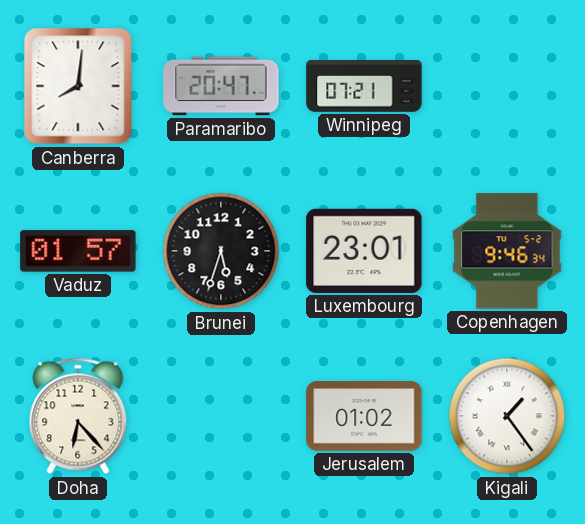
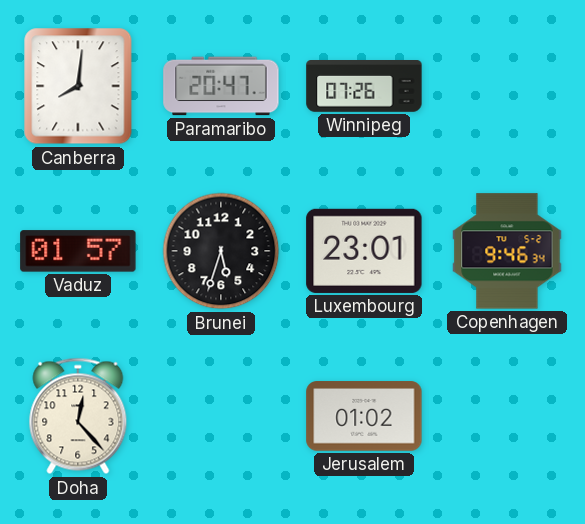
Winnipeg: 07:21 -> 07:26
Doha: 6:23 -> 12:23
Kigali: 1:24 -> none
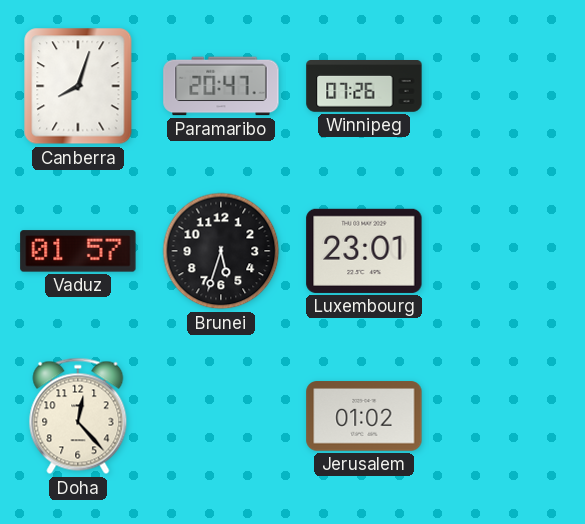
Canberra: 8:01 -> 8:03
Copenhagen: 9:46 -> none
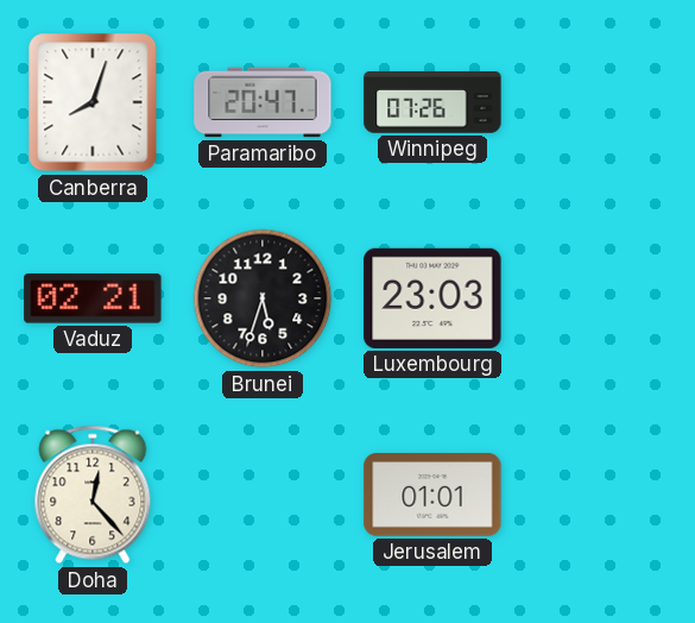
Vaduz: 01:57 -> 02:21
Luxembourg: 23:01 -> 23:03
Jerusalem: 01:02 -> 01:01
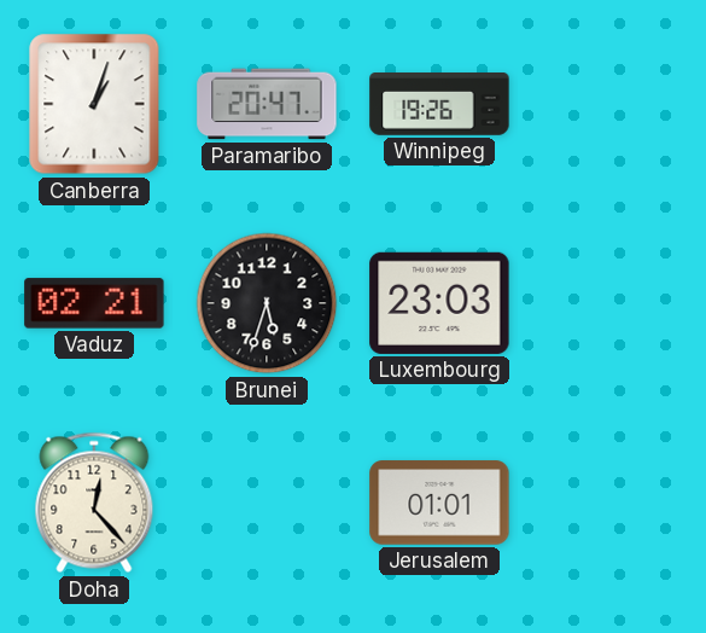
Canberra: 8:03 -> 1:03
Winnipeg: 07:26 -> 19:26
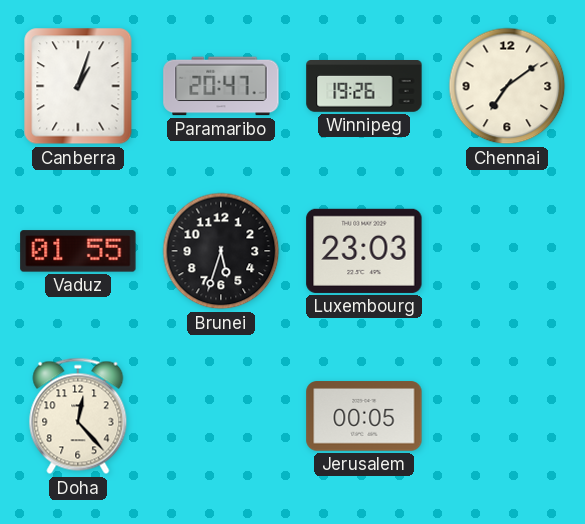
Chennai: none -> 7:09
Vaduz: 02:21 -> 01:55
Jerusalem: 01:01 -> 00:05
